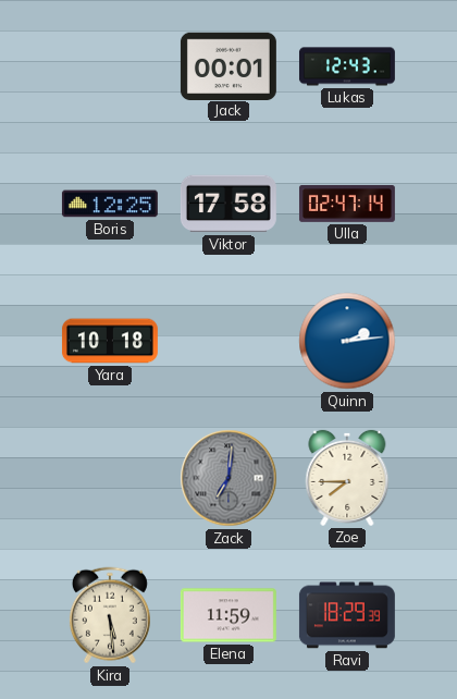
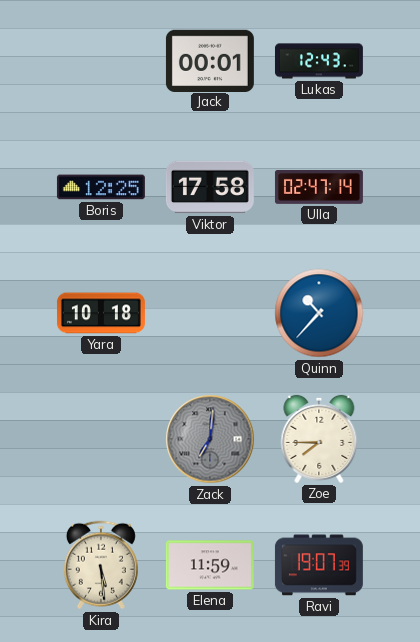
Quinn: 2:14 -> 10:37
Ravi: 18:29 -> 19:07
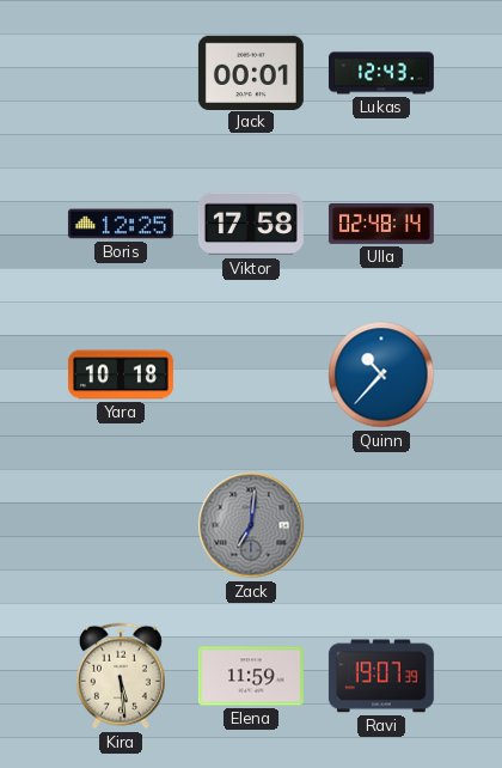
Ulla: 02:47 -> 02:48
Zoe: 7:45 -> none
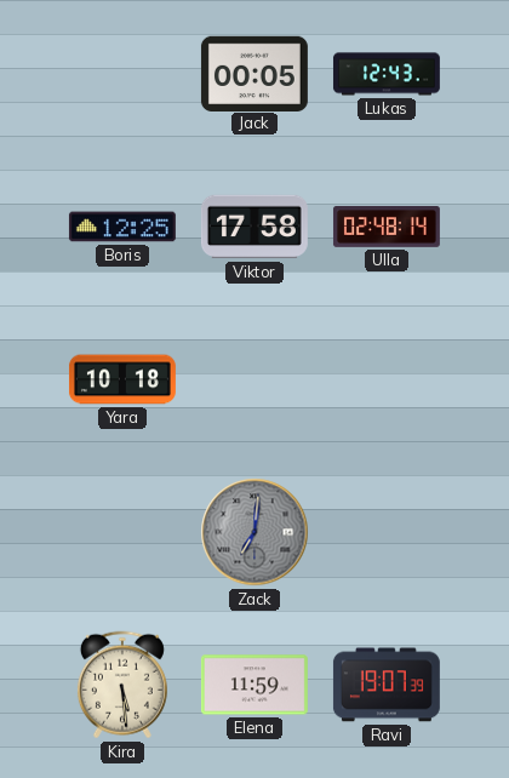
Jack: 00:01 -> 00:05
Quinn: 10:37 -> none
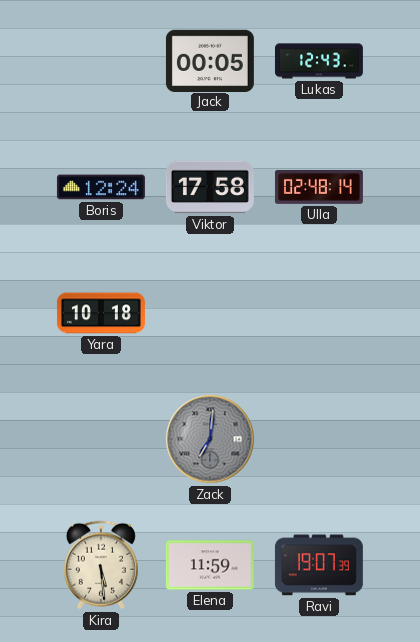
Boris: 12:25 -> 12:24
